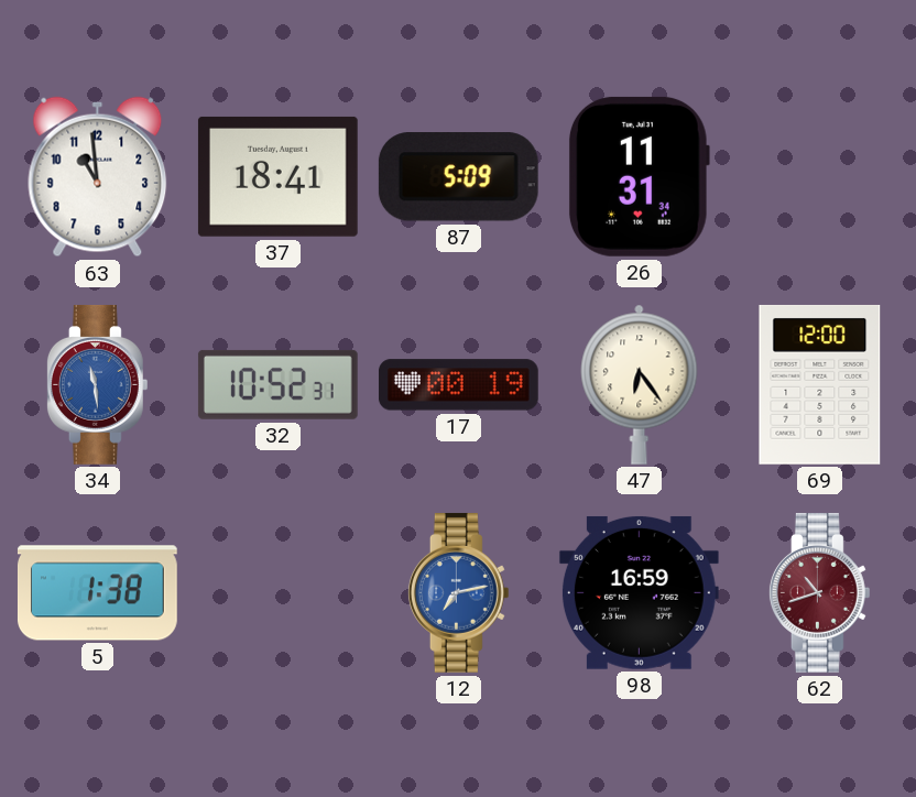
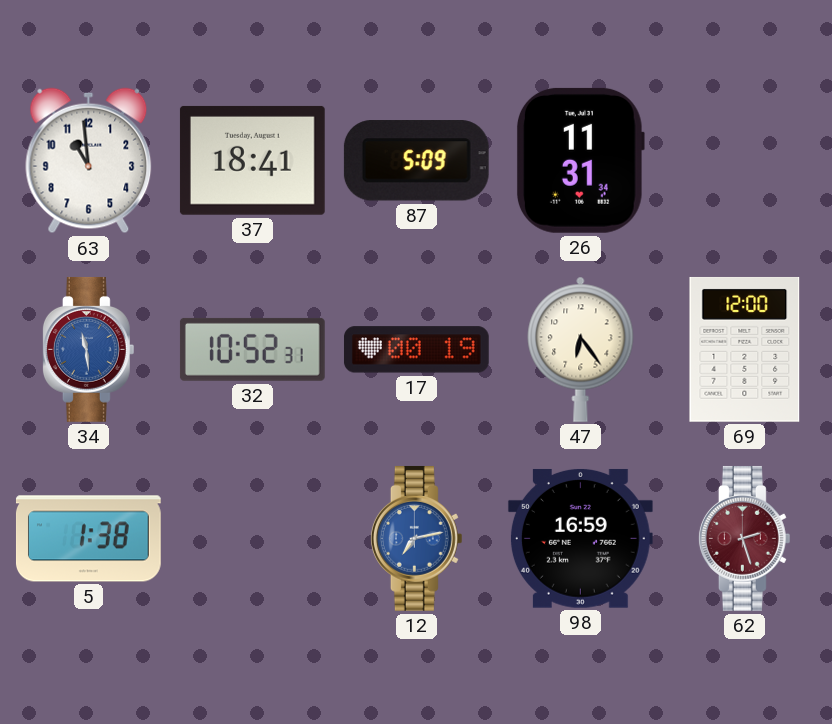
62: 10:42 -> 2:27
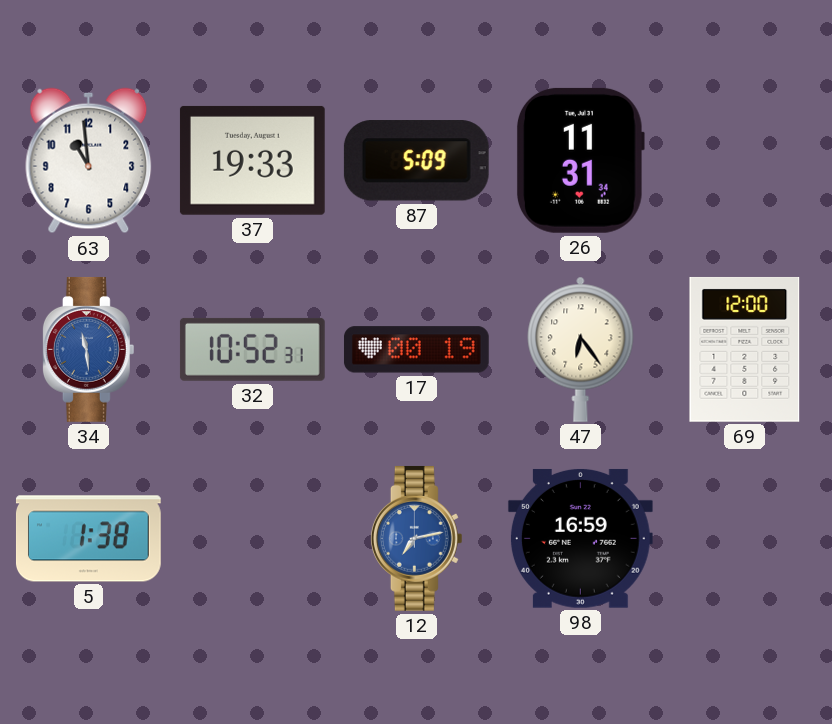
37: 18:41 -> 19:33
62: 2:27 -> none
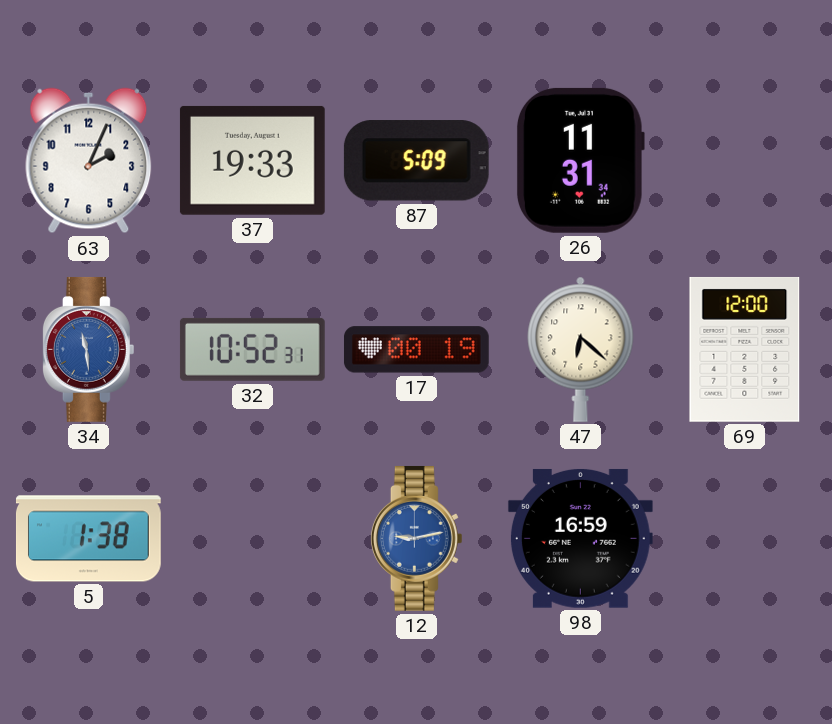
63: 10:59 -> 2:04
47: 6:24 -> 6:22
12: 7:13 -> 9:13
